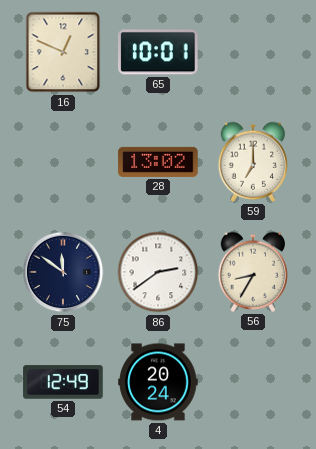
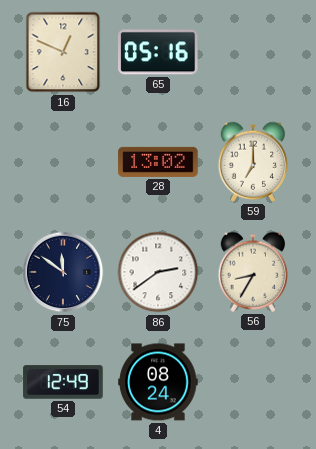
65: 10:01 -> 05:16
4: 20:24 -> 08:24
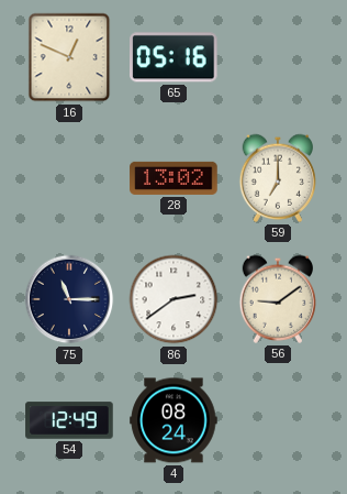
75: 11:51 -> 11:15
56: 8:35 -> 9:09
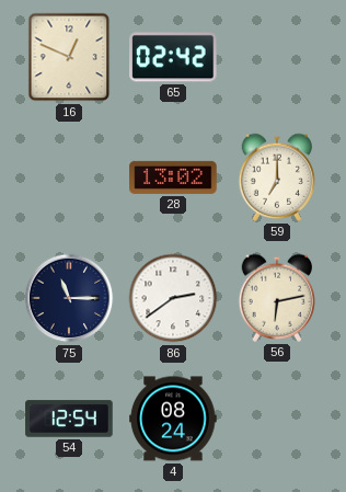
65: 05:16 -> 02:42
56: 9:09 -> 6:13
54: 12:49 -> 12:54
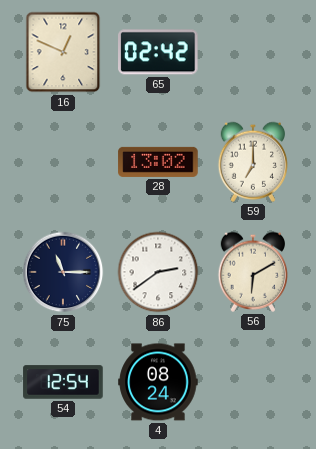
56: 6:13 -> 6:10
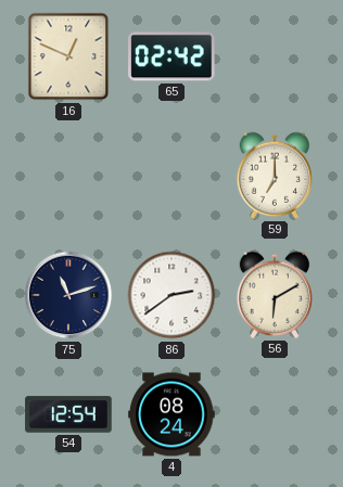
28: 13:02 -> none
75: 11:15 -> 11:12
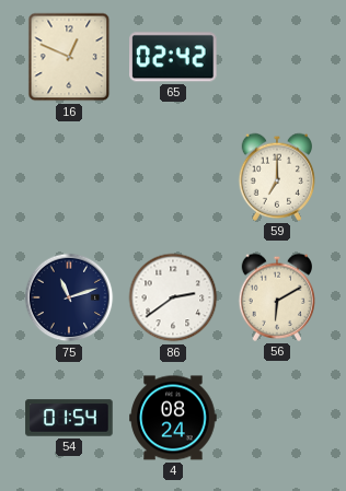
54: 12:54 -> 01:54
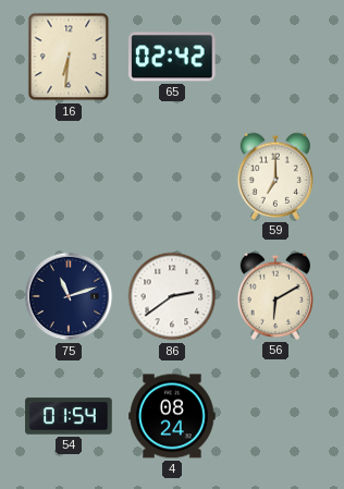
16: 12:49 -> 6:31
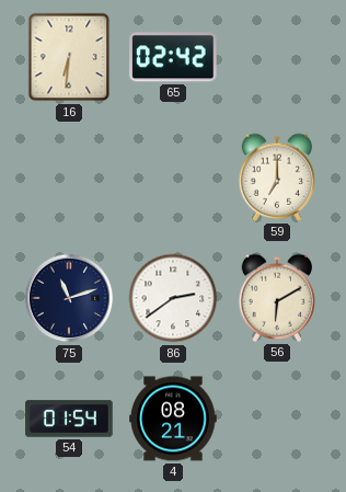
4: 08:24 -> 08:21
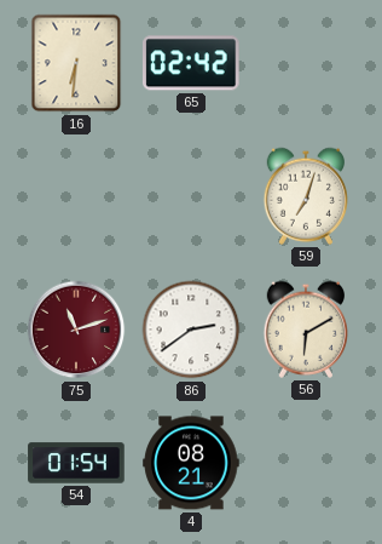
59: 7:00 -> 7:03
75 dial: navy -> burgundy
